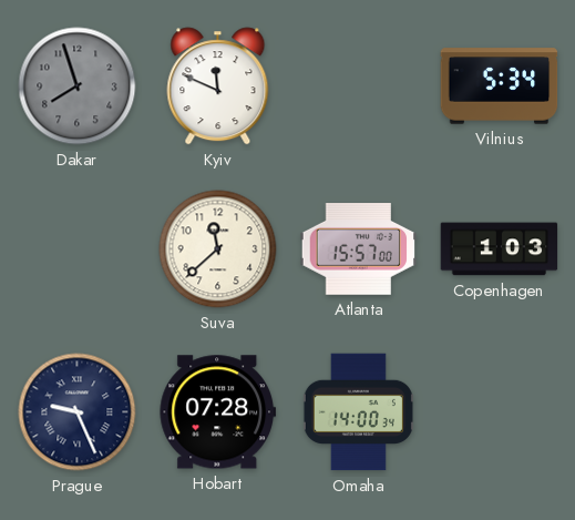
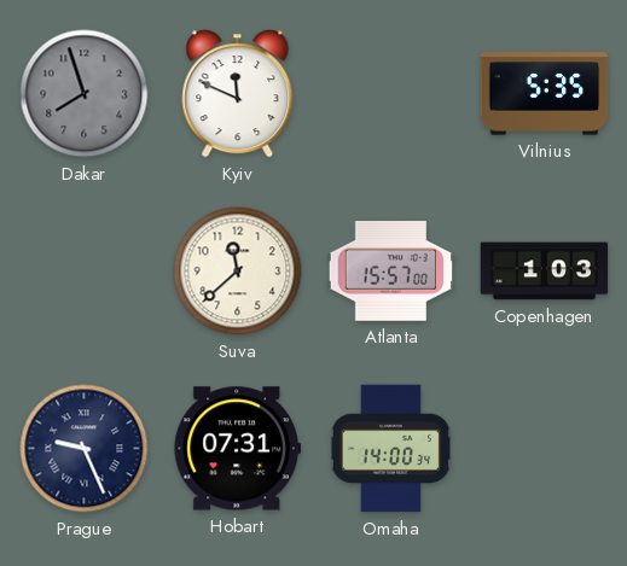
Vilnius: 5:34 -> 5:35
Hobart: 07:28 -> 07:31
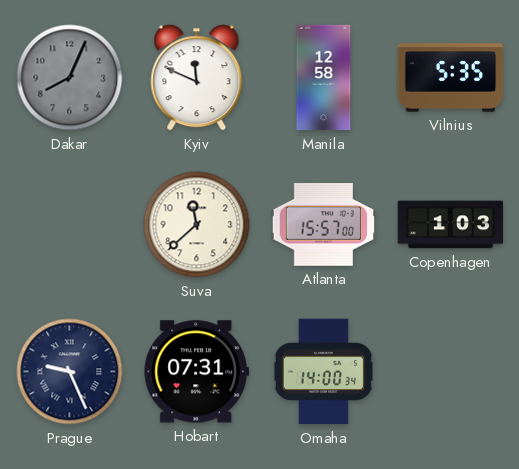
Dakar: 7:57 -> 8:04
Manila: none -> 12:58
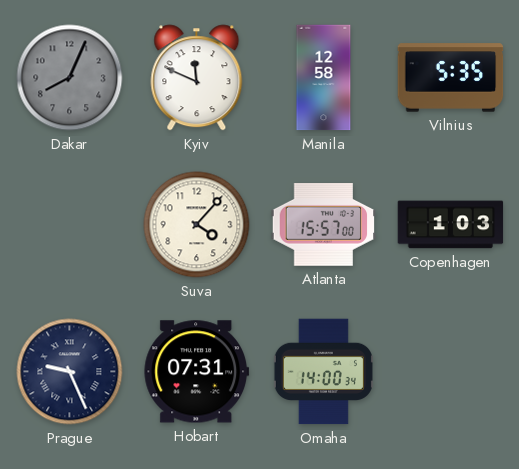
Suva: 11:38 -> 4:07
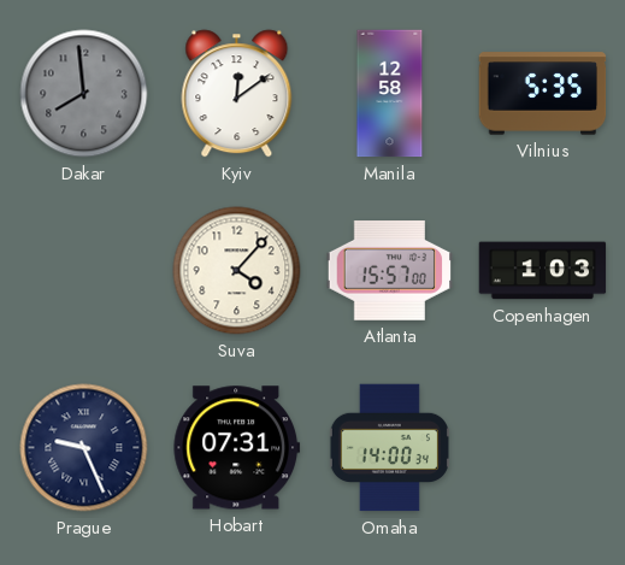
Dakar: 8:04 -> 7:59
Kyiv: 11:49 -> 12:09
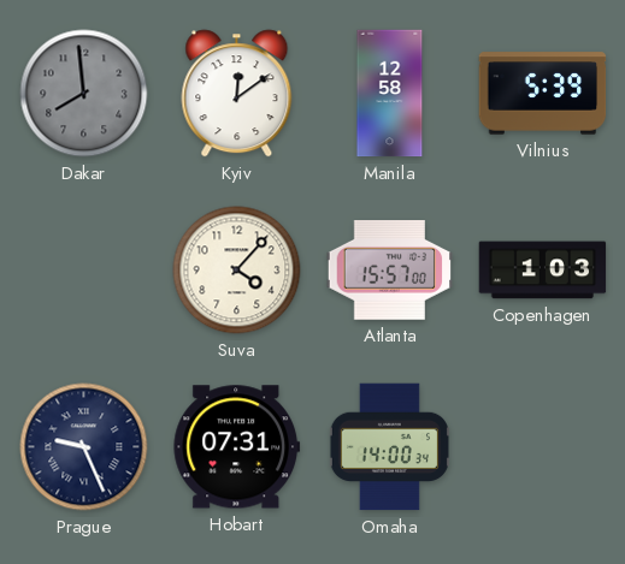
Vilnius: 5:35 -> 5:39
